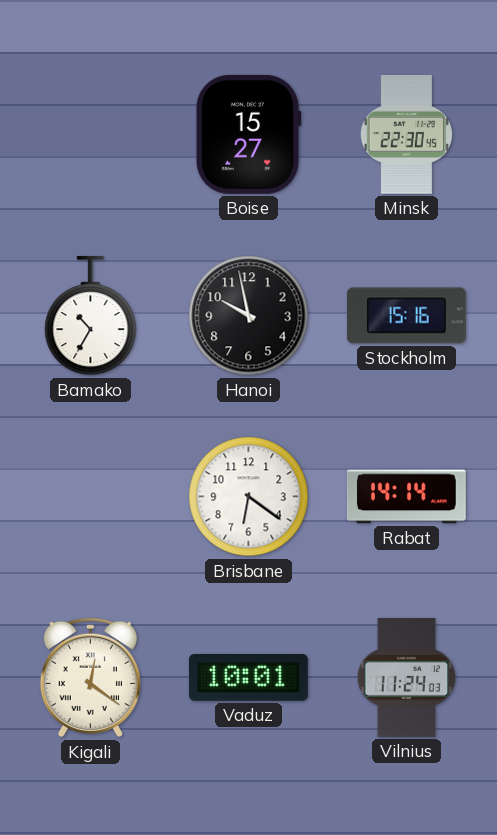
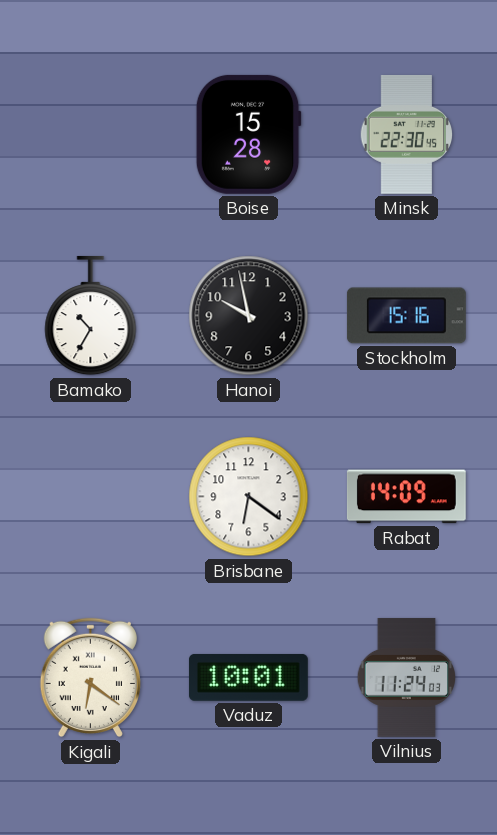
Boise: 15:27 -> 15:28
Rabat: 14:14 -> 14:09
Kigali: 12:21 -> 6:21
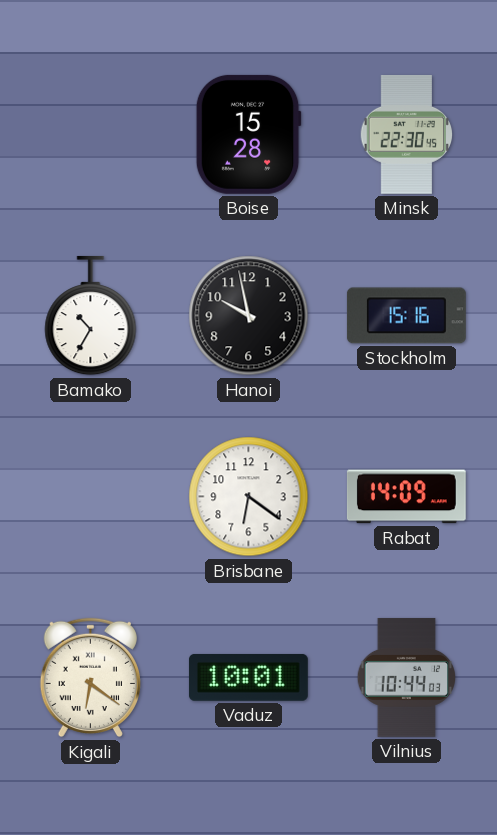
Vilnius: 11:24 -> 10:44
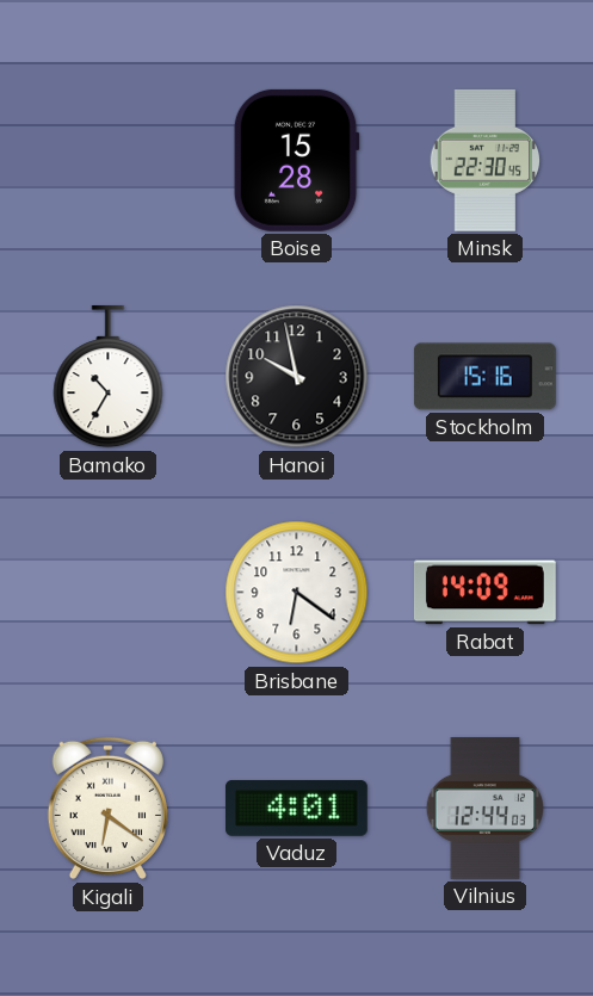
Vaduz: 10:01 -> 4:01
Vilnius: 10:44 -> 12:44
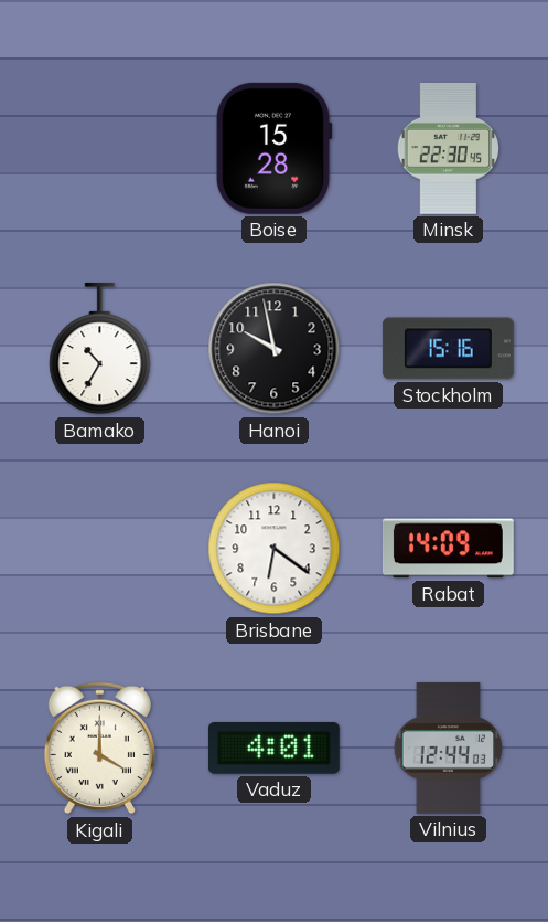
Kigali: 6:21 -> 4:00
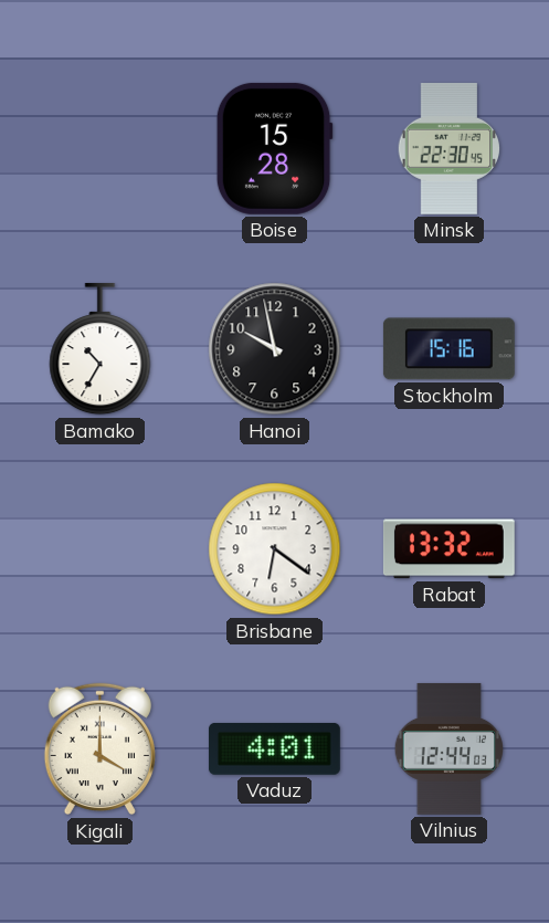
Rabat: 14:09 -> 13:32
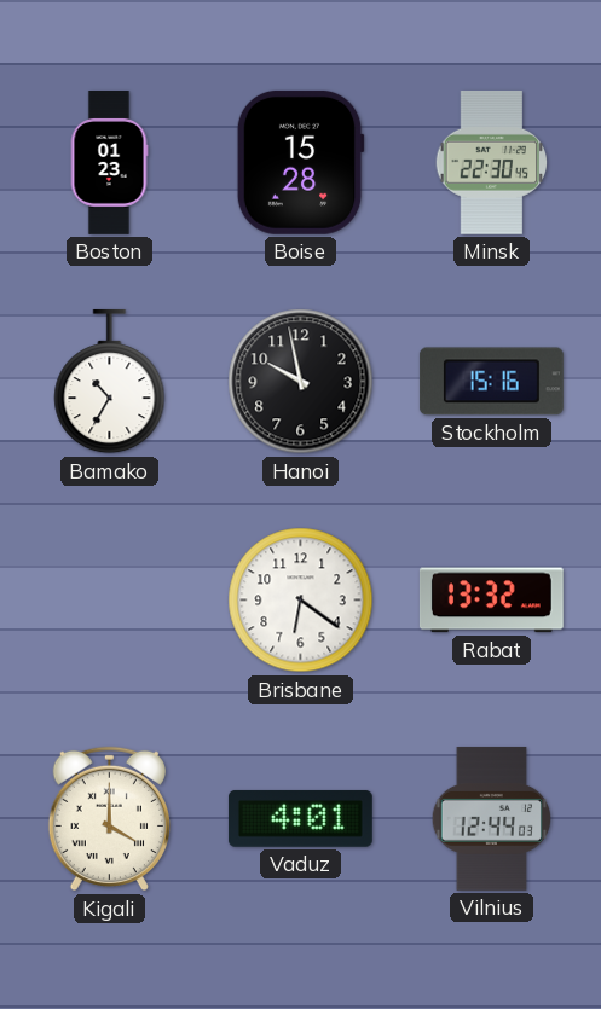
Boston: none -> 01:23
